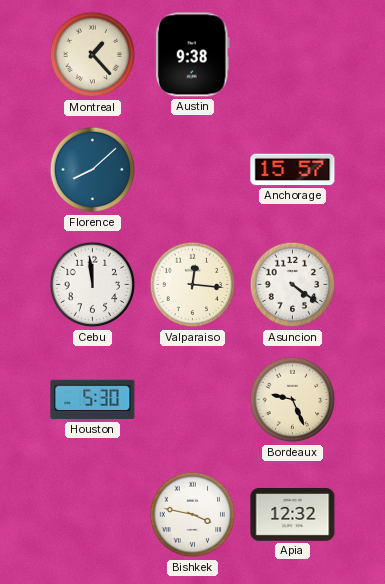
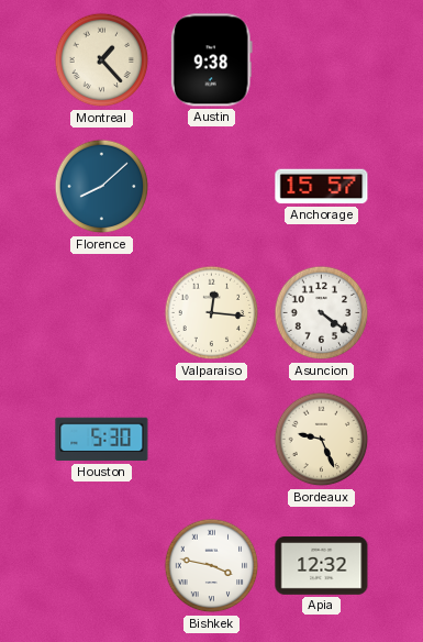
Cebu: 11:59 -> none
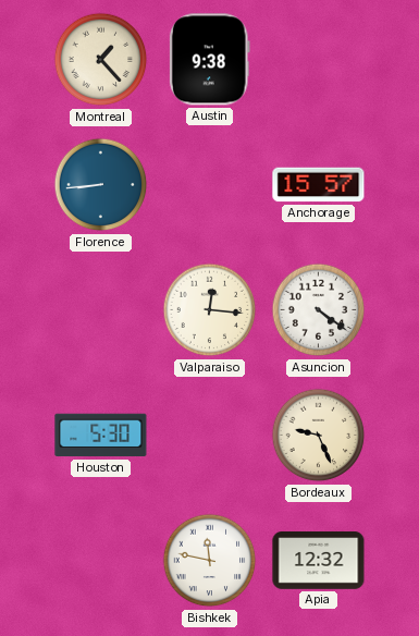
Florence: 8:08 -> 8:44
Bishkek: 3:47 -> 11:47
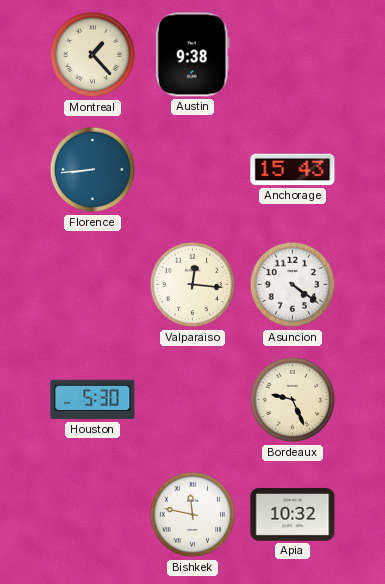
Anchorage: 15:57 -> 15:43
Apia: 12:32 -> 10:32
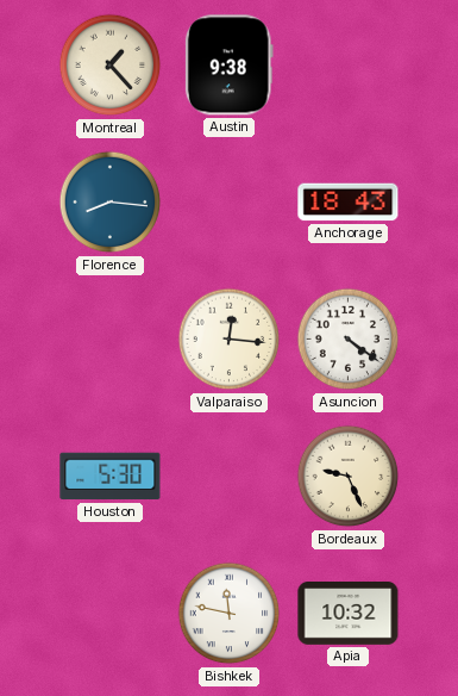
Florence: 8:44 -> 8:16
Anchorage: 15:43 -> 18:43
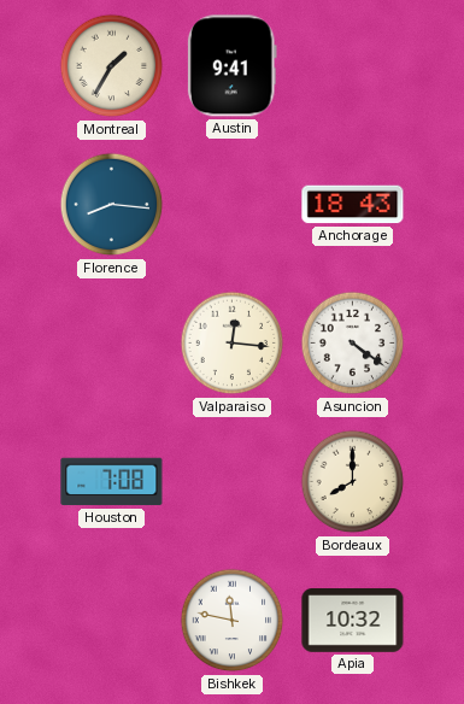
Montreal: 1:23 -> 1:35
Austin: 9:38 -> 9:41
Houston: 5:30 -> 7:08
Bordeaux: 9:26 -> 8:00
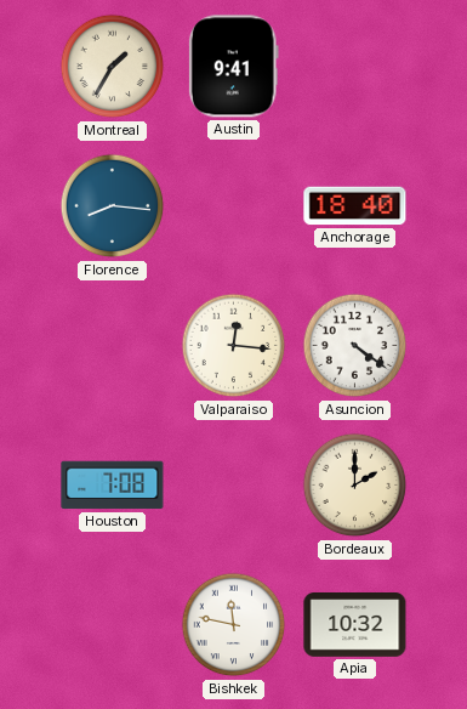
Anchorage: 18:43 -> 18:40
Bordeaux: 8:00 -> 2:00
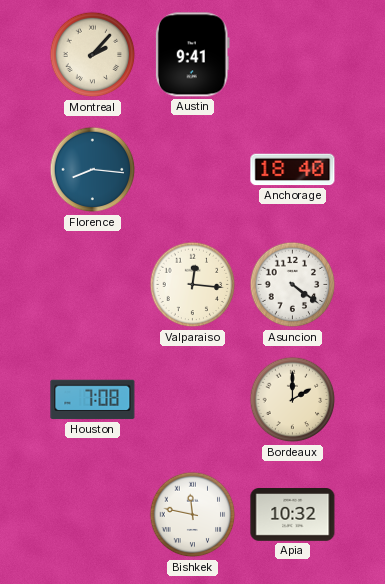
Montreal: 1:35 -> 2:07
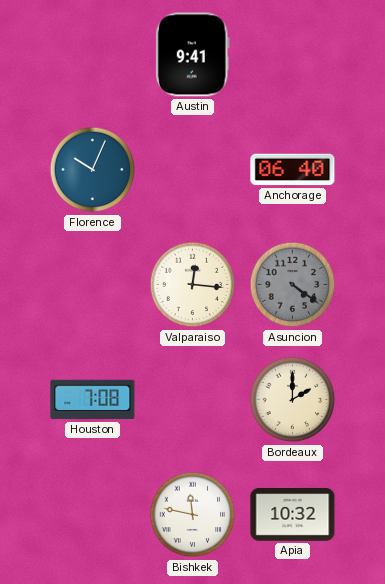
Montreal: 2:07 -> none
Florence: 8:16 -> 10:04
Anchorage: 18:40 -> 06:40
Asuncion dial: white -> grey
